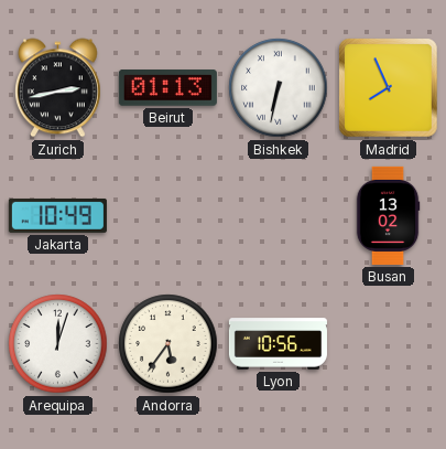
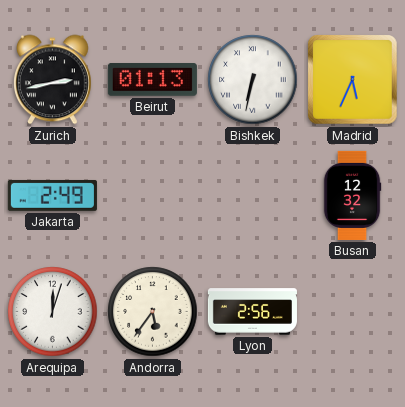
Madrid: 7:56 -> 5:34
Jakarta: 10:49 -> 2:49
Busan: 13:02 -> 12:32
Lyon: 10:56 -> 2:56
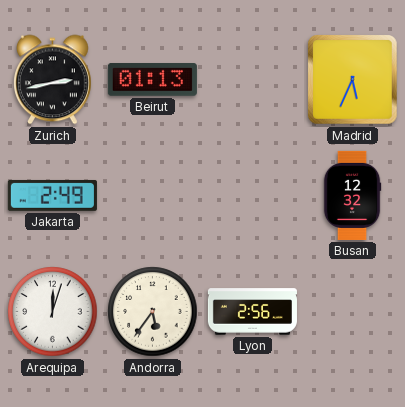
Bishkek: 6:32 -> none
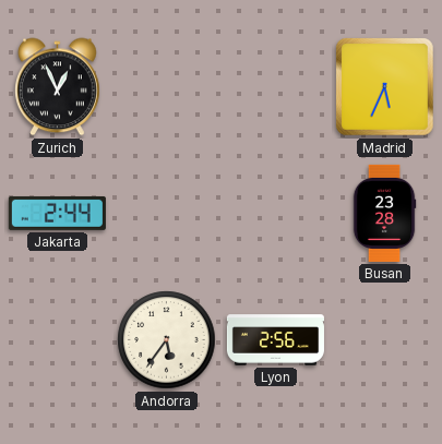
Zurich: 2:43 -> 12:56
Beirut: 01:13 -> none
Jakarta: 2:49 -> 2:44
Busan: 12:32 -> 23:28
Arequipa: 12:03 -> none
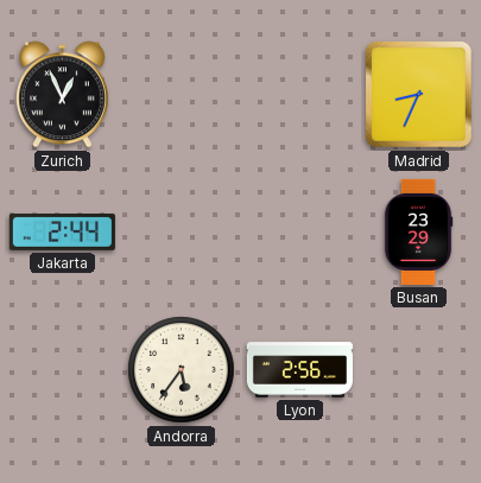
Madrid: 5:34 -> 8:34
Busan: 23:28 -> 23:29
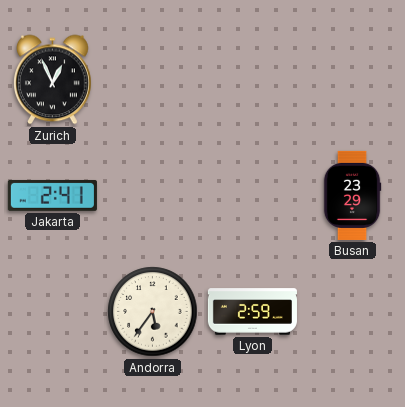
Madrid: 8:34 -> none
Jakarta: 2:44 -> 2:41
Lyon: 2:56 -> 2:59
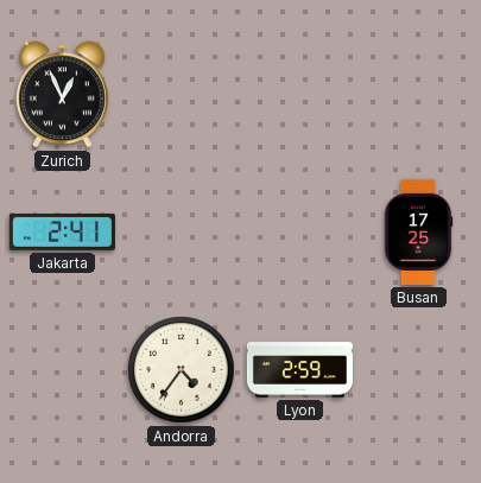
Busan: 23:29 -> 17:25
Andorra: 5:36 -> 4:36
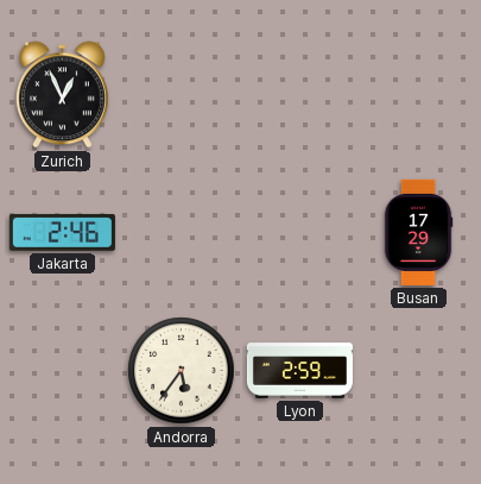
Jakarta: 2:41 -> 2:46
Busan: 17:25 -> 17:29
Andorra: 4:36 -> 5:36
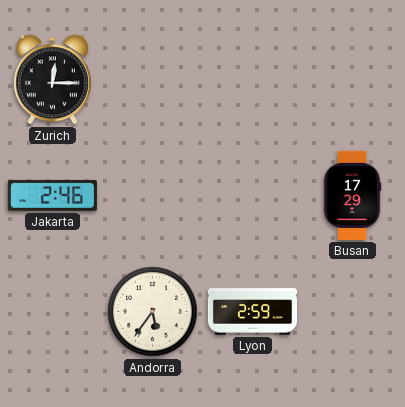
Zurich: 12:56 -> 12:15
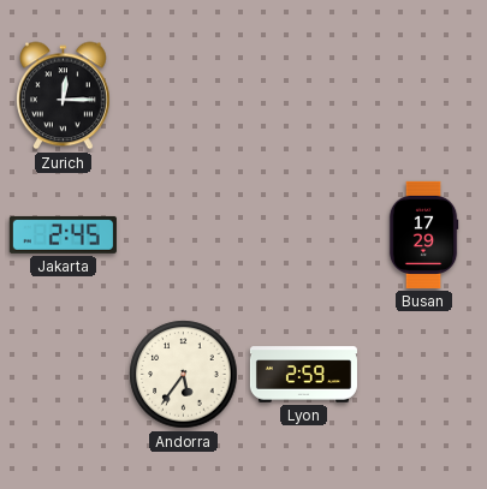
Jakarta: 2:46 -> 2:45
